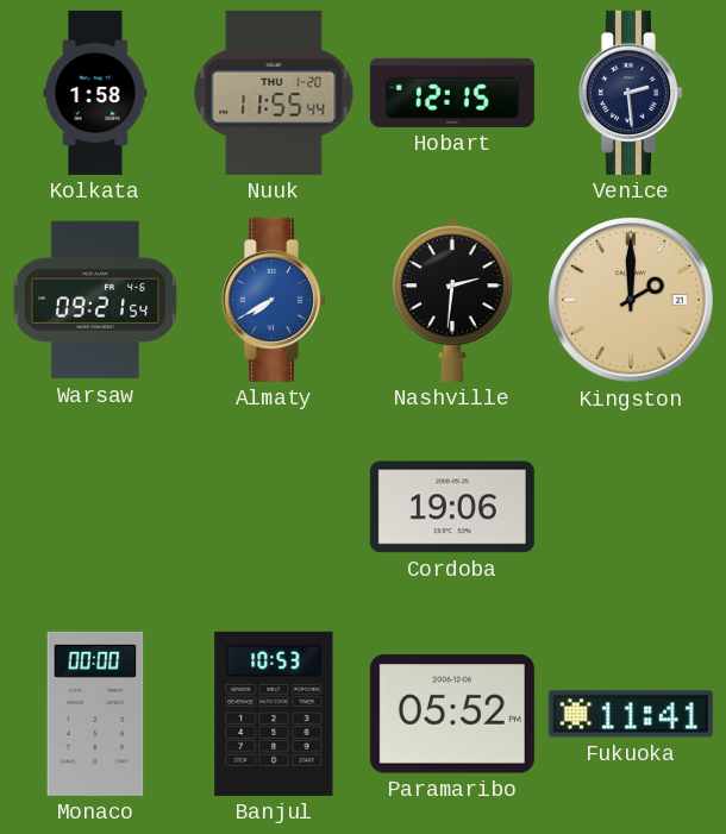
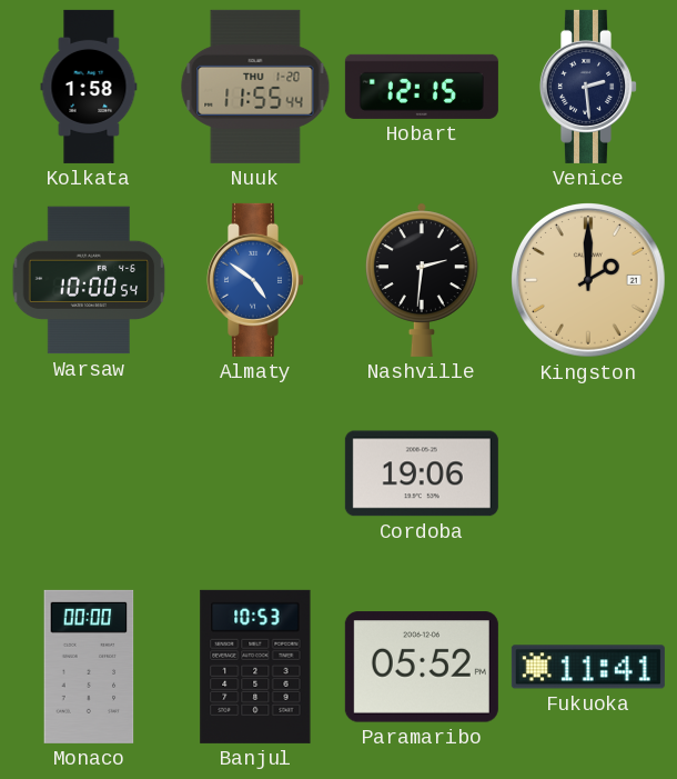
Warsaw: 09:21 -> 10:00
Almaty: 7:40 -> 4:51
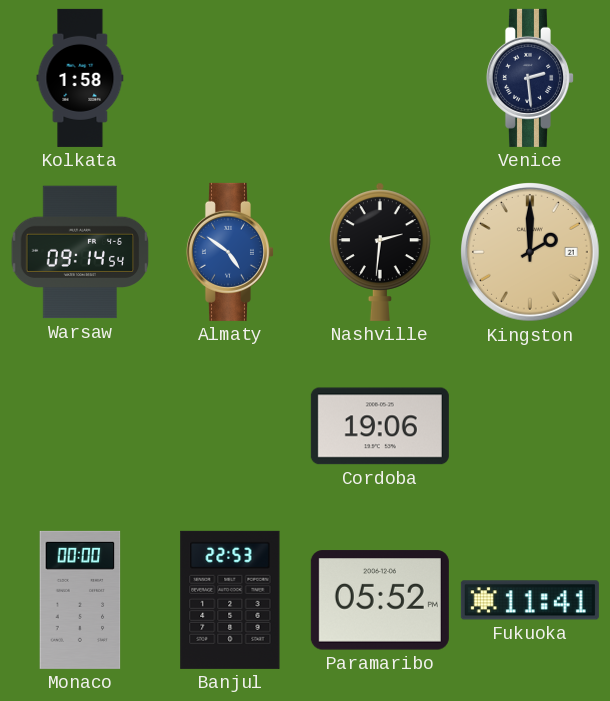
Nuuk: 11:55 -> none
Hobart: 12:15 -> none
Warsaw: 10:00 -> 09:14
Banjul: 10:53 -> 22:53
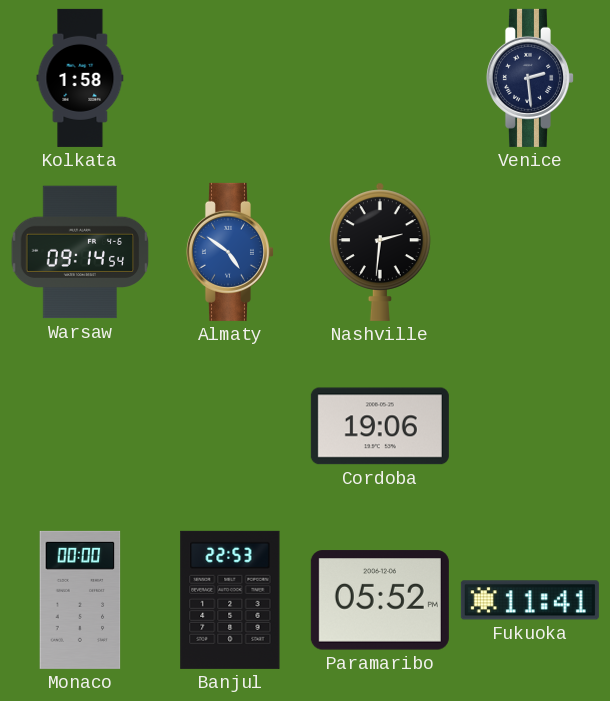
Kingston: 2:00 -> none
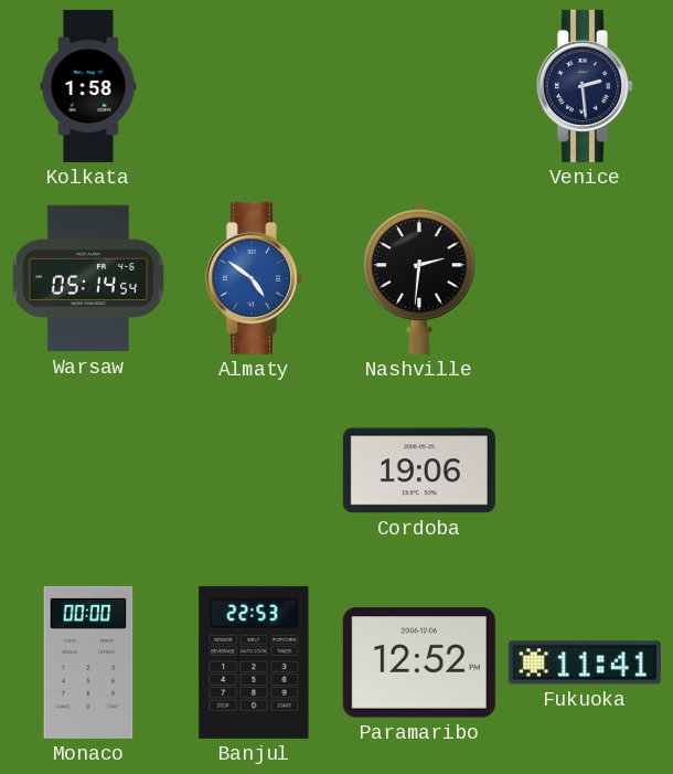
Warsaw: 09:14 -> 05:14
Paramaribo: 05:52 -> 12:52
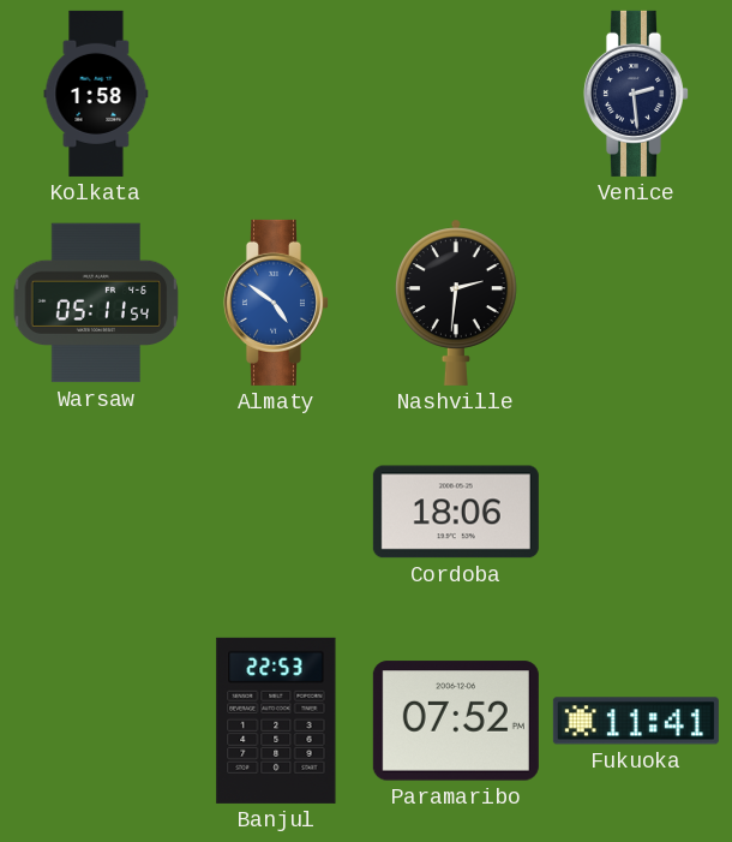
Warsaw: 05:14 -> 05:11
Cordoba: 19:06 -> 18:06
Monaco: 00:00 -> none
Paramaribo: 12:52 -> 07:52
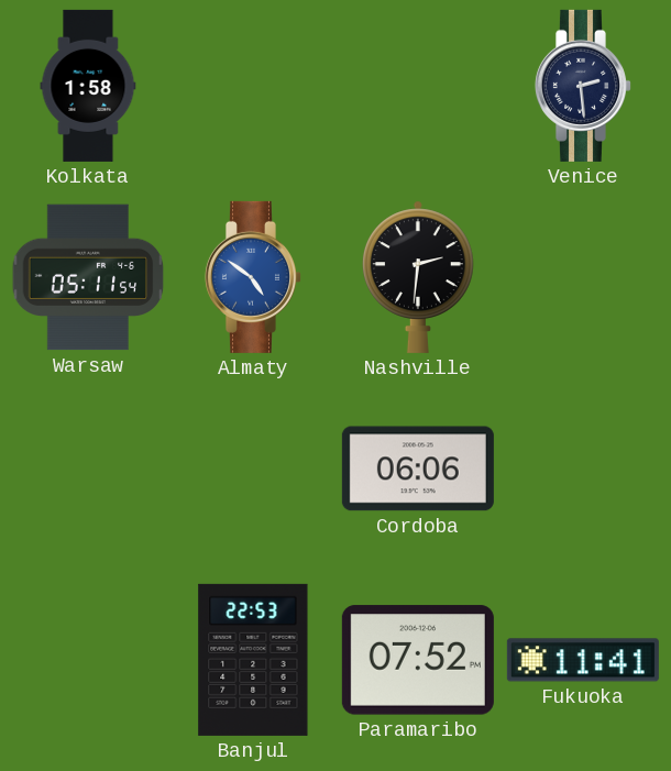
Cordoba: 18:06 -> 06:06
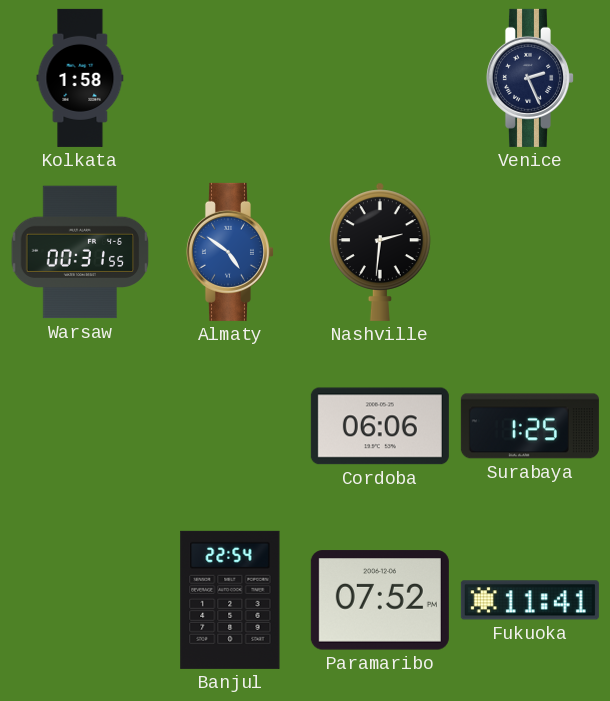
Venice: 2:29 -> 2:26
Warsaw: 05:11 -> 00:31
Surabaya: none -> 1:25
Banjul: 22:53 -> 22:54
